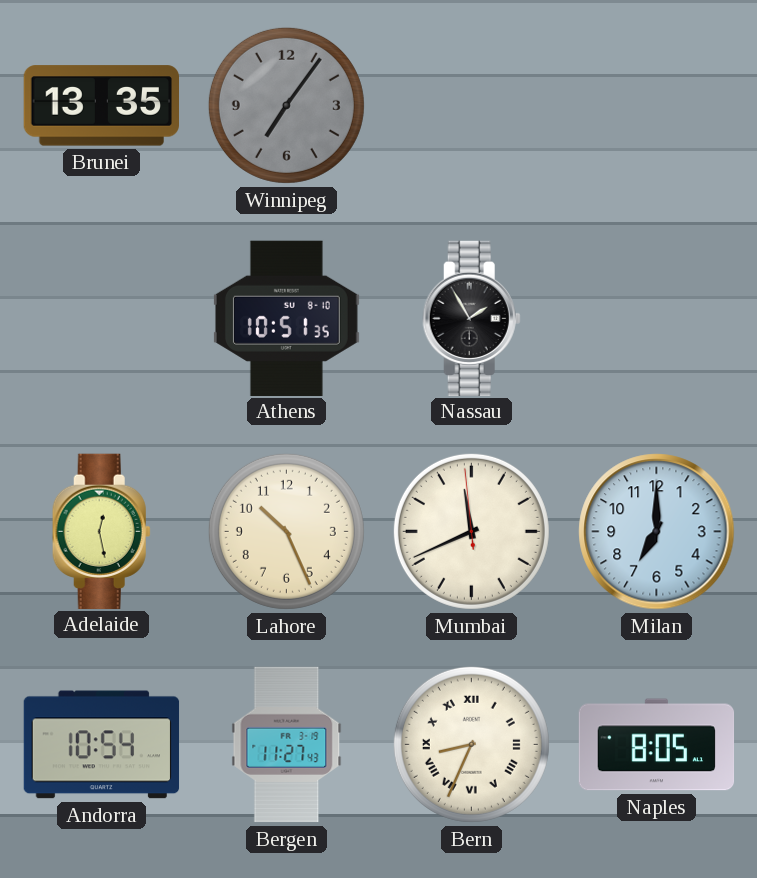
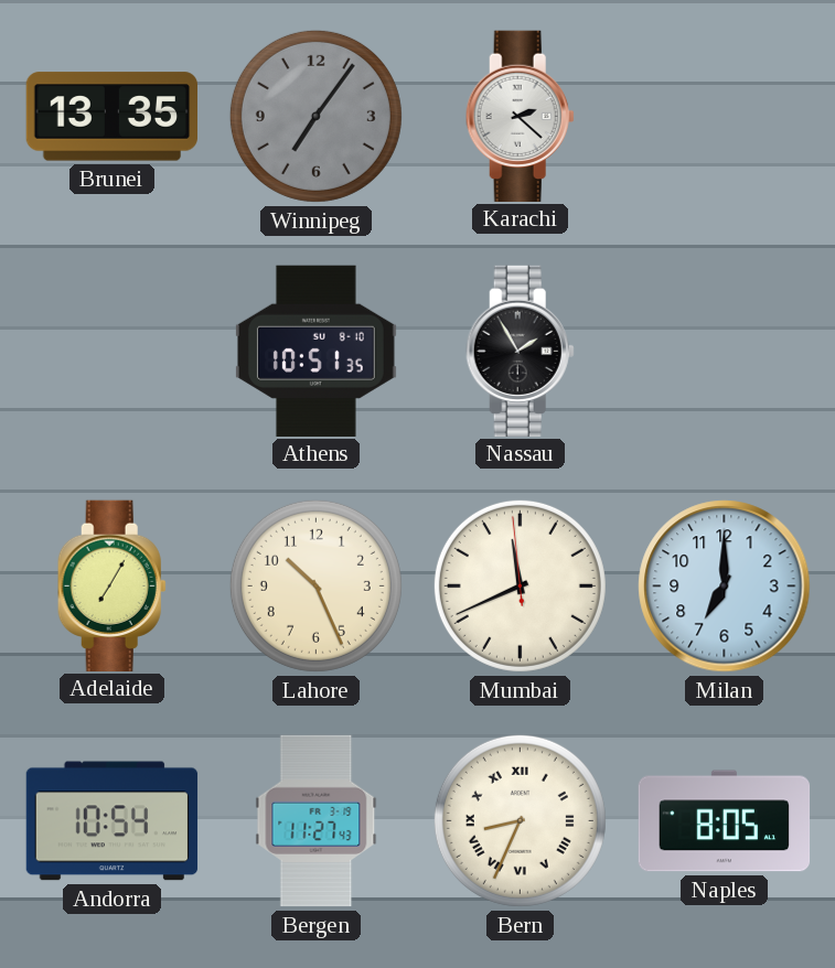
Karachi: none -> 2:22
Adelaide: 12:28 -> 7:05
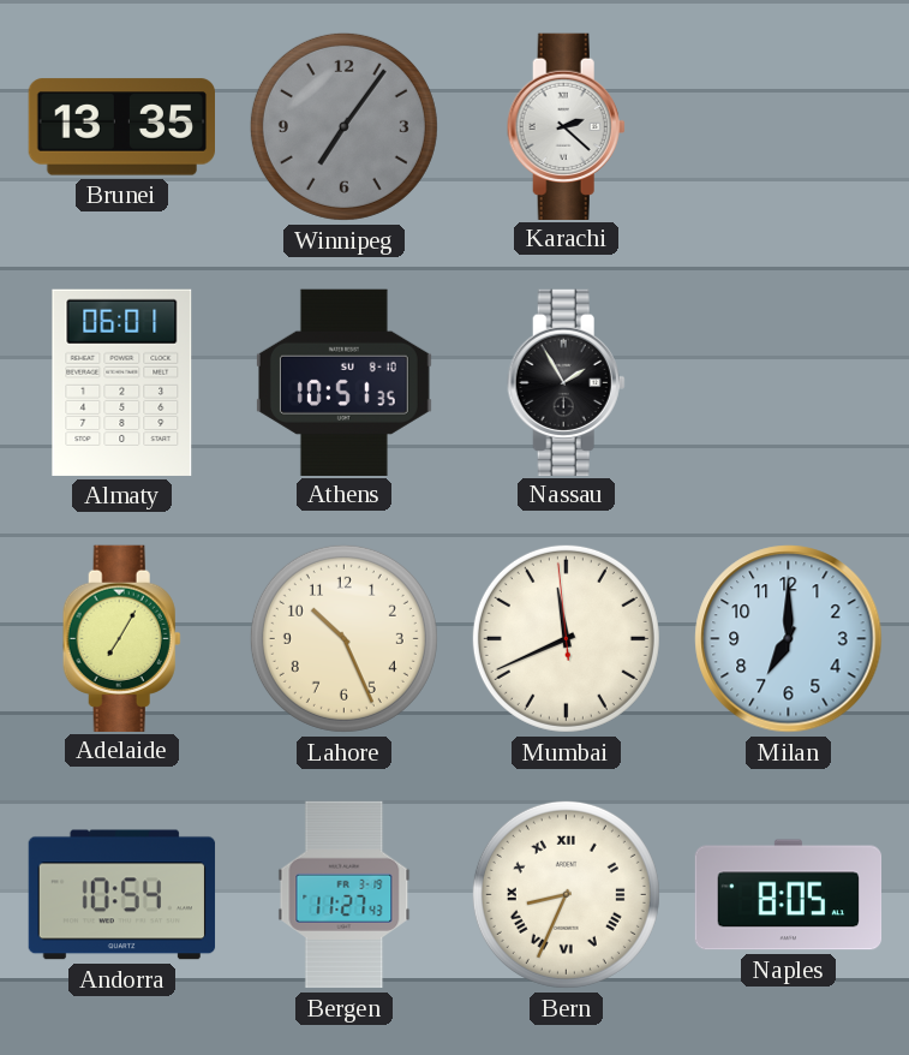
Almaty: none -> 06:01
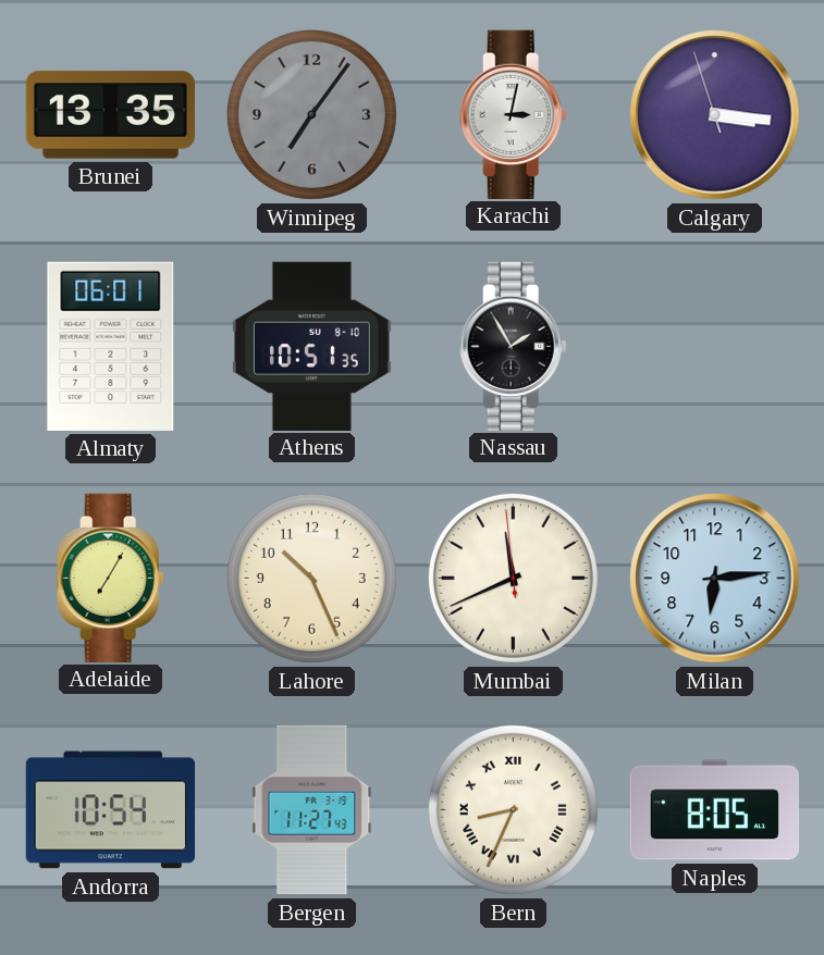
Karachi: 2:22 -> 3:02
Calgary: none -> 3:15
Milan: 7:00 -> 6:14
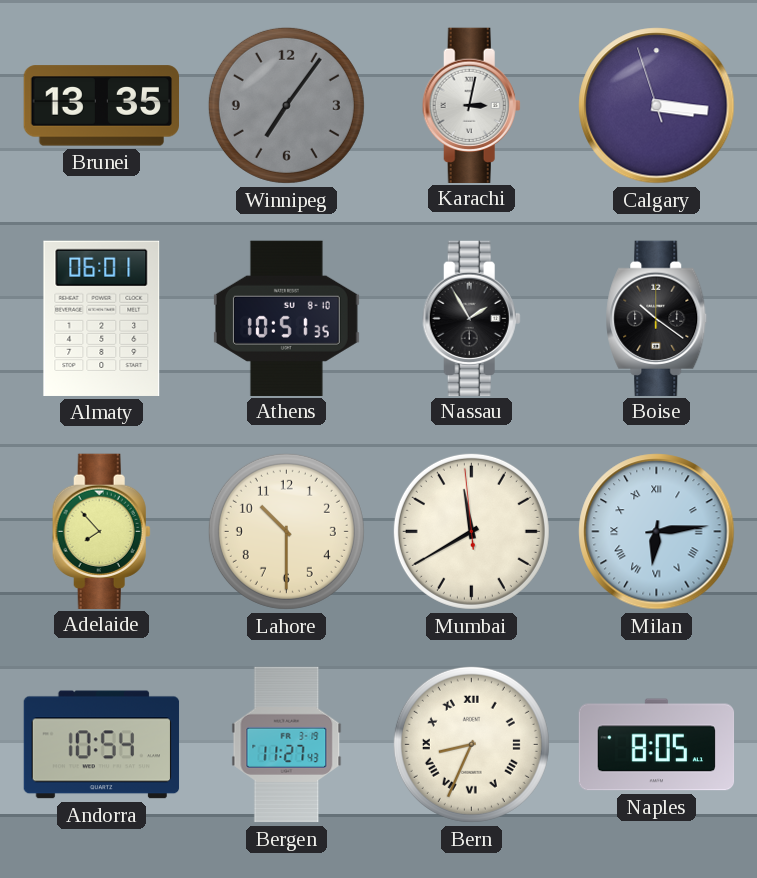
Boise: none -> 10:21
Adelaide: 7:05 -> 7:53
Lahore: 10:26 -> 10:30
Mumbai: 11:40 -> 11:39
Milan numerals: Arabic -> Roman
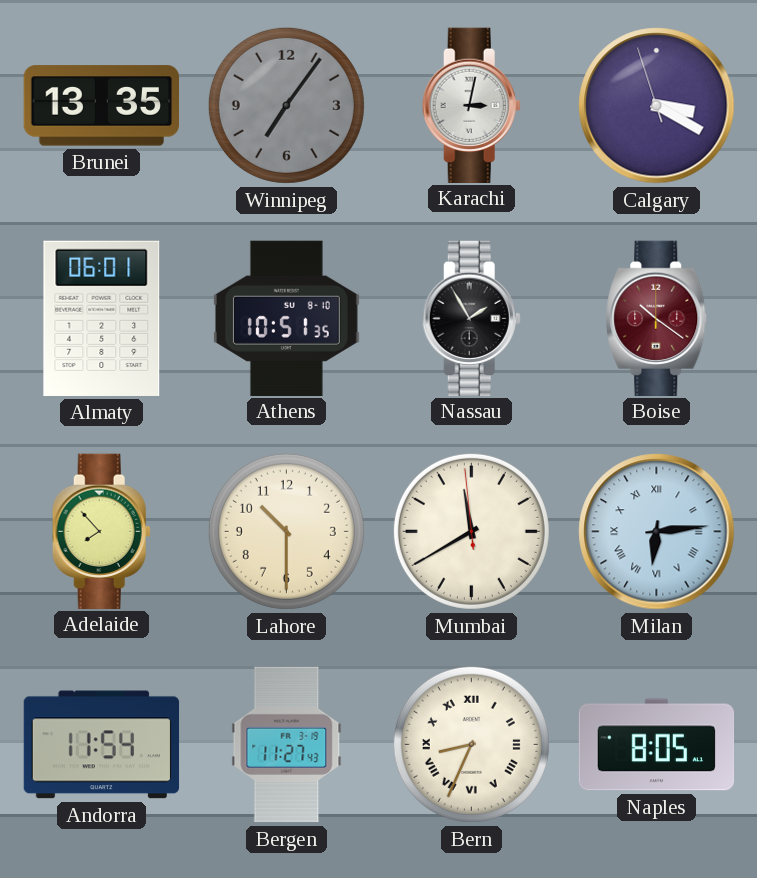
Calgary: 3:15 -> 3:19
Boise dial: black -> burgundy
Andorra: 10:54 -> 11:54
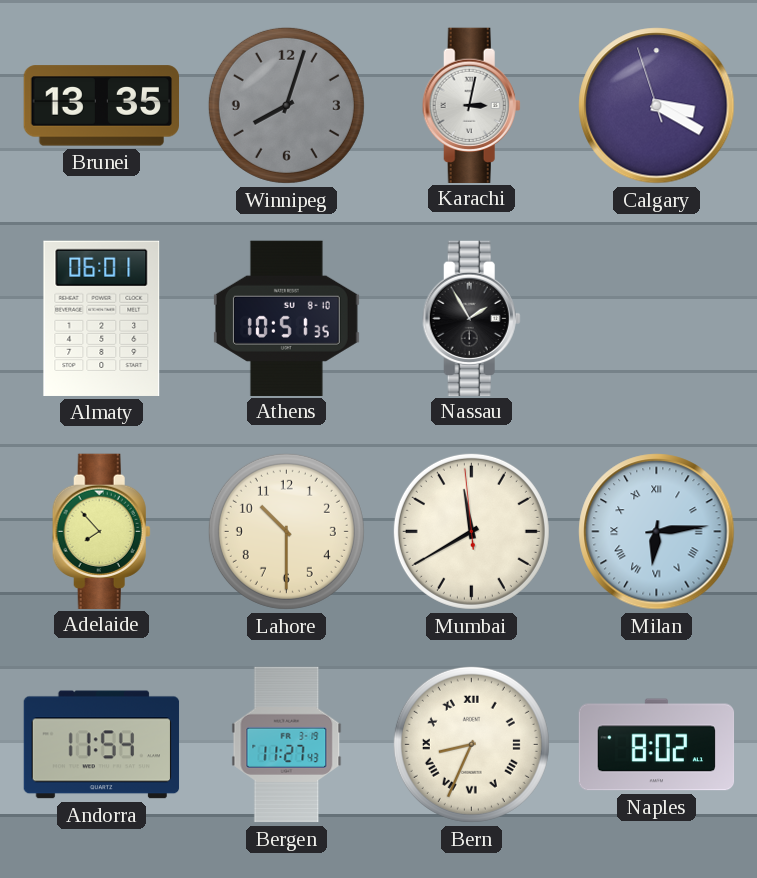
Winnipeg: 7:06 -> 8:03
Boise: 10:21 -> none
Naples: 8:05 -> 8:02
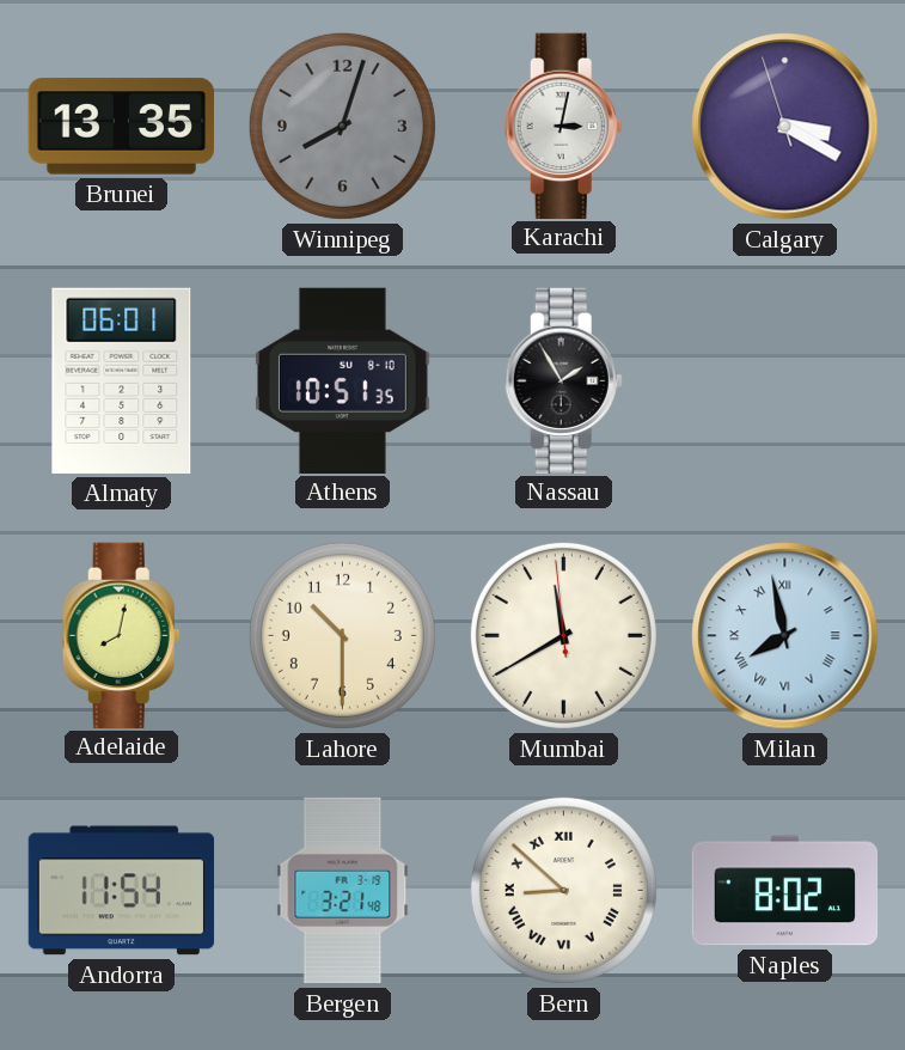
Adelaide: 7:53 -> 8:02
Milan: 6:14 -> 7:58
Bergen: 11:27 -> 3:21
Bern: 8:34 -> 8:52
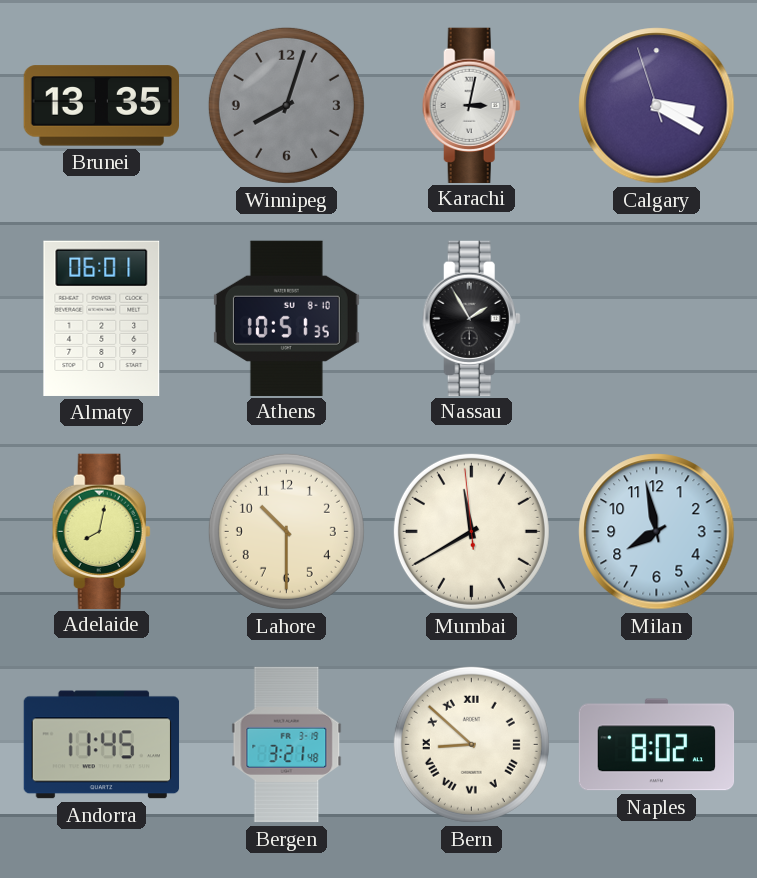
Milan numerals: Roman -> Arabic
Andorra: 11:54 -> 11:45
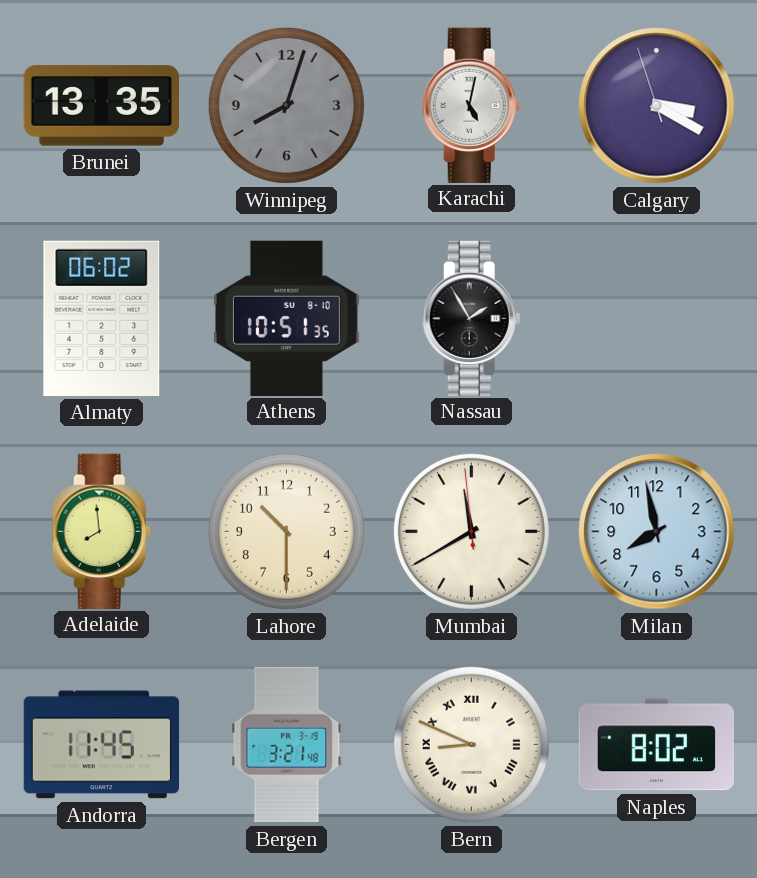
Karachi: 3:02 -> 5:02
Almaty: 06:01 -> 06:02
Adelaide: 8:02 -> 7:59
Bern: 8:52 -> 8:49
